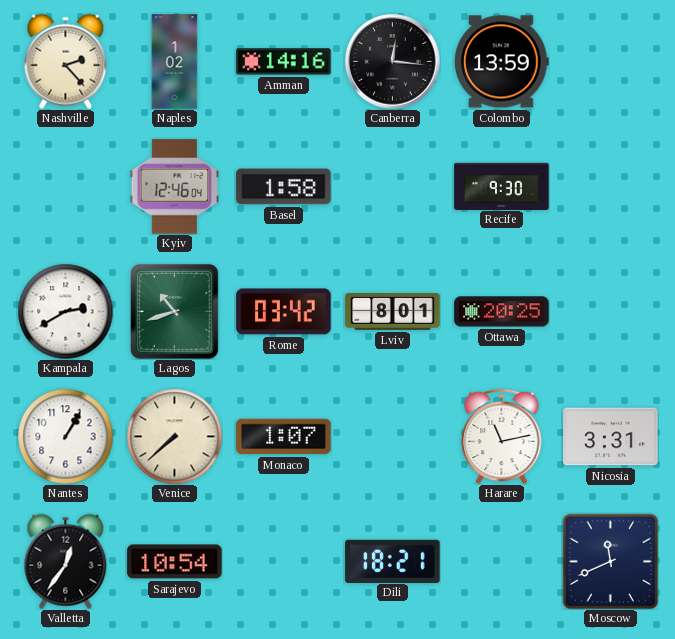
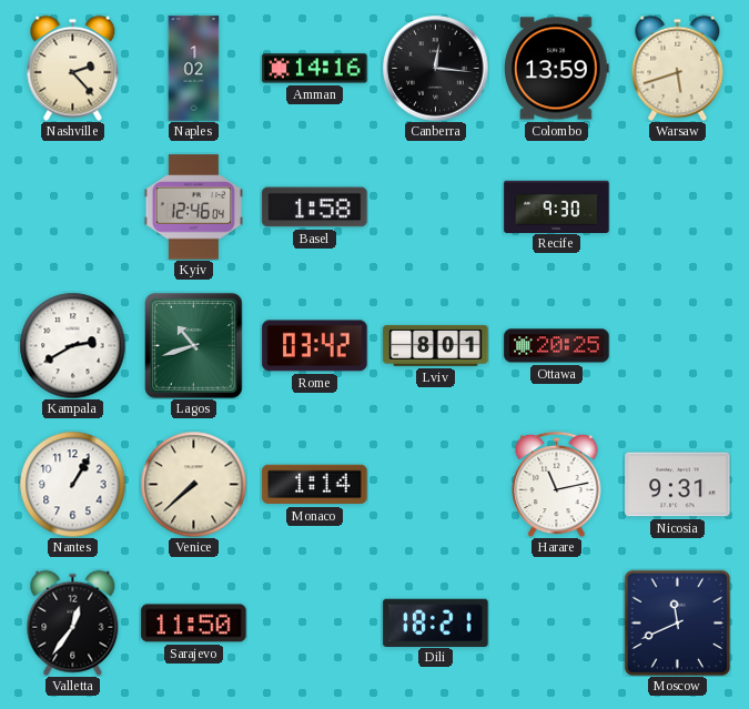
Warsaw: none -> 5:42
Monaco: 1:07 -> 1:14
Nicosia: 3:31 -> 9:31
Sarajevo: 10:54 -> 11:50
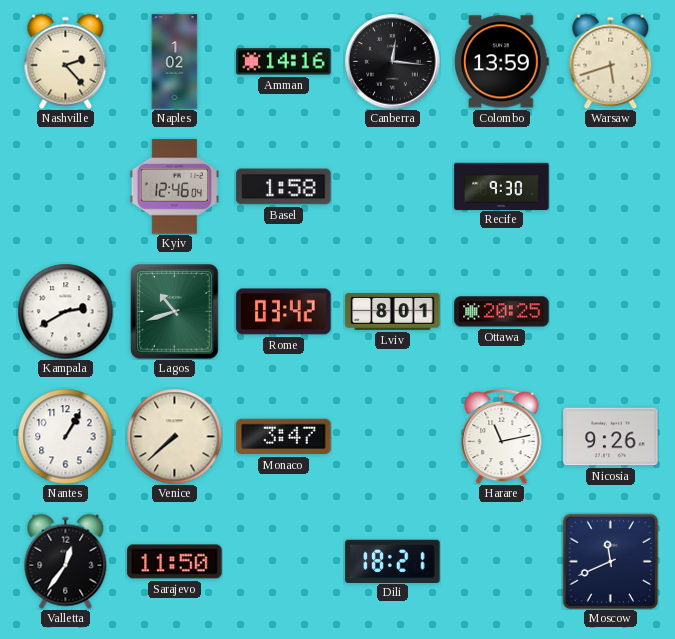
Monaco: 1:14 -> 3:47
Nicosia: 9:31 -> 9:26
